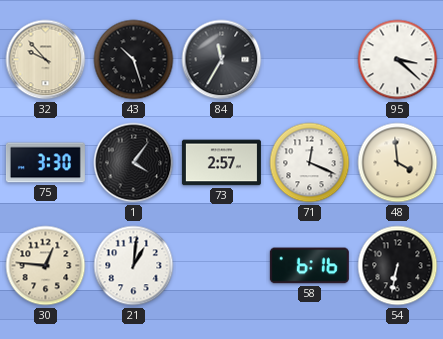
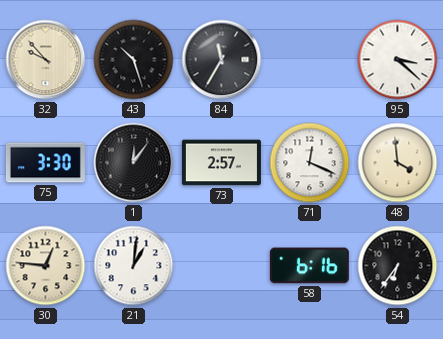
1: 4:06 -> 12:06
54: 6:32 -> 6:36
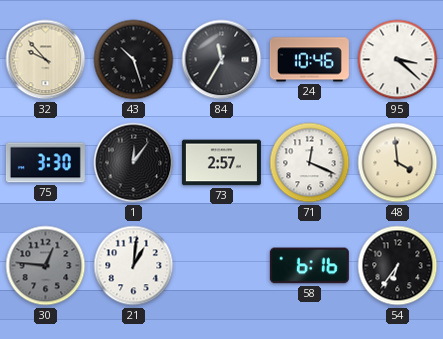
24: none -> 10:46
30 dial: cream -> grey
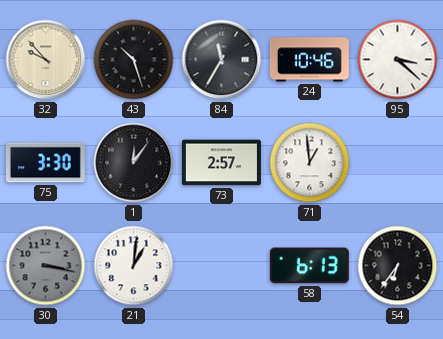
71: 12:19 -> 12:59
48: 3:59 -> none
30: 12:46 -> 3:17
58: 6:16 -> 6:13
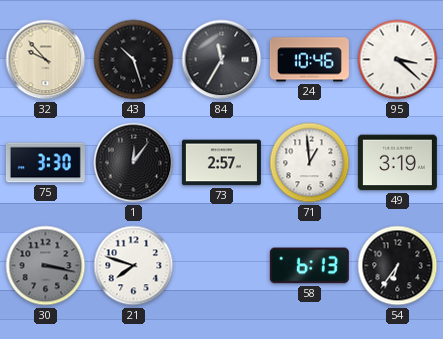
49: none -> 3:19
21: 1:01 -> 7:48
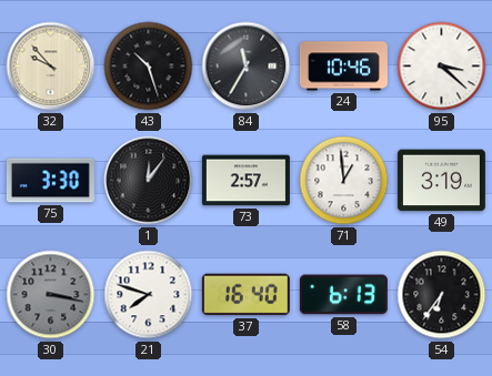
37: none -> 16:40
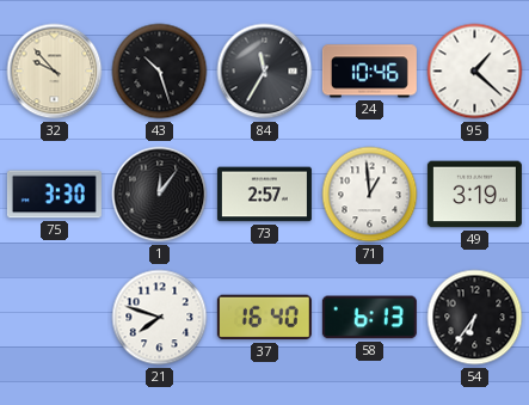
95: 3:22 -> 1:22
30: 3:17 -> none
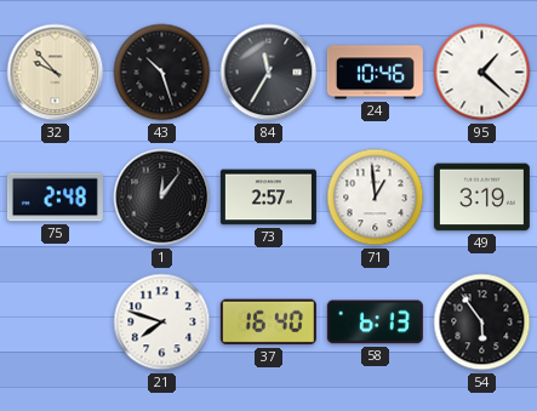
75: 3:30 -> 2:48
54: 6:36 -> 5:54
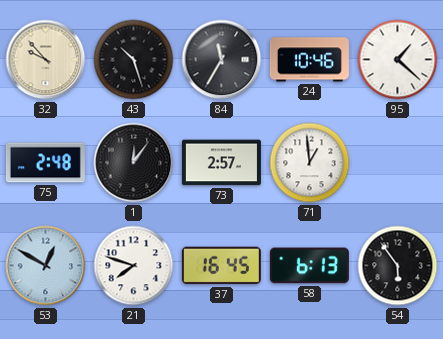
49: 3:19 -> none
53: none -> 12:50
37: 16:40 -> 16:45
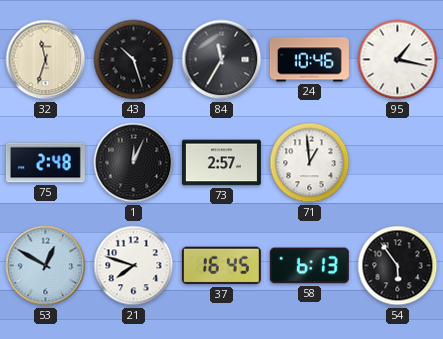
32: 9:53 -> 11:33
95: 1:22 -> 1:17
1: 12:06 -> 12:04
